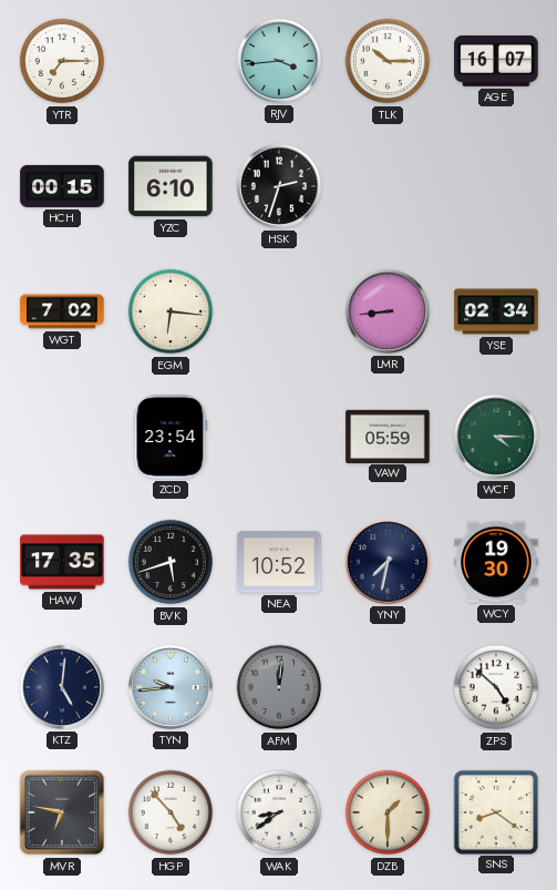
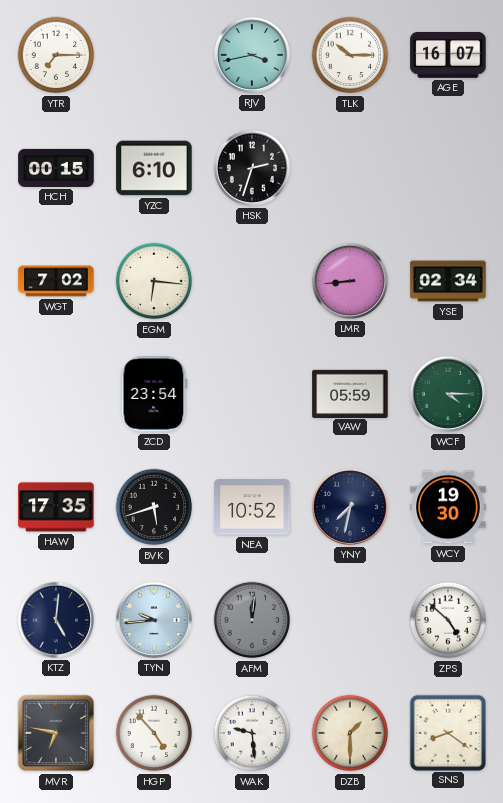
RJV: 3:44 -> 3:43
WAK: 8:39 -> 9:29
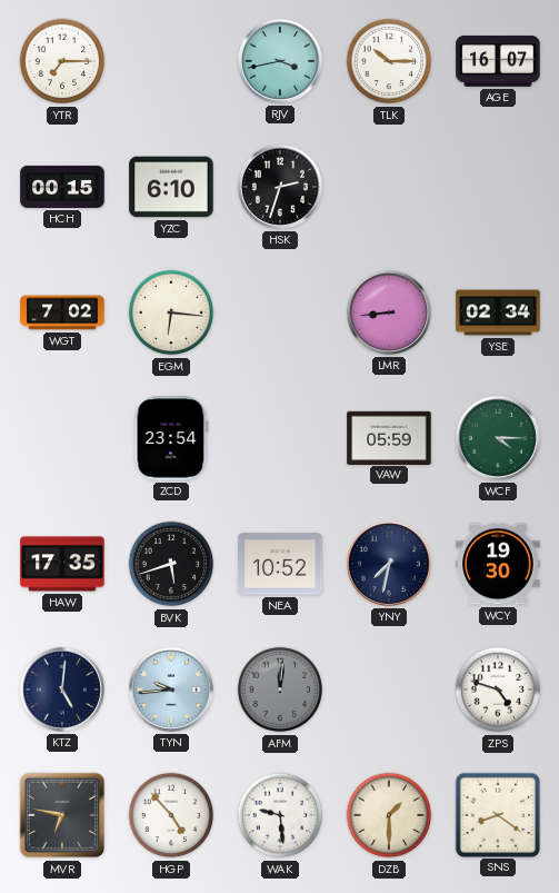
ZPS: 4:52 -> 4:48
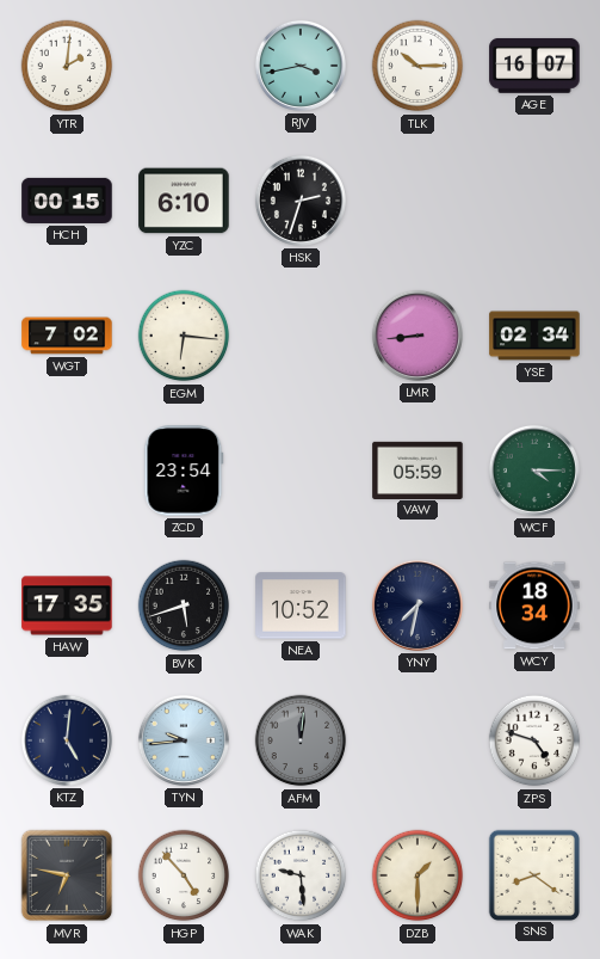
YTR: 7:15 -> 2:01
WCY: 19:30 -> 18:34
